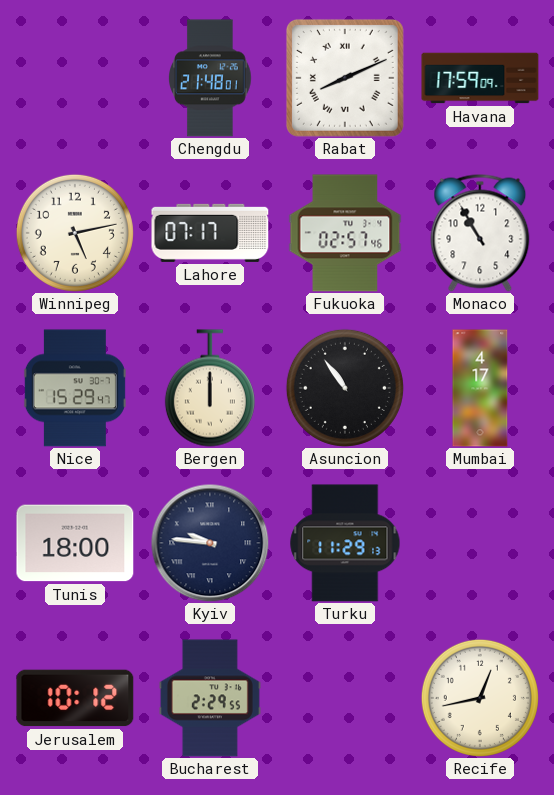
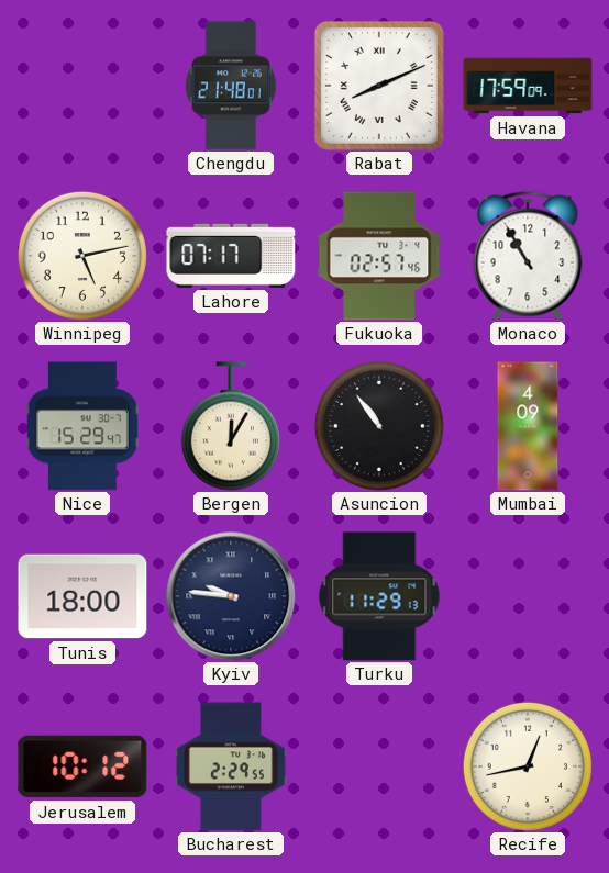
Bergen: 12:00 -> 12:05
Mumbai: 4:17 -> 4:09
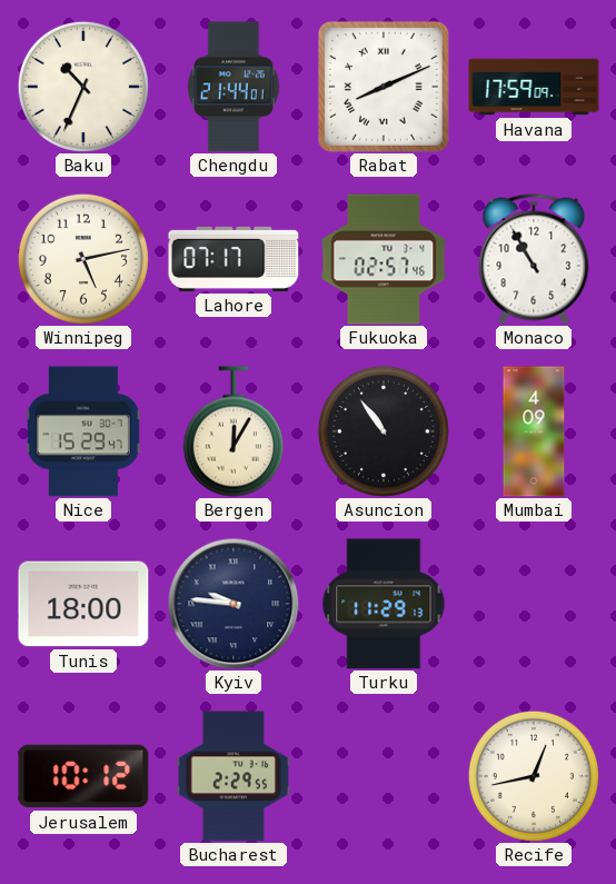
Baku: none -> 10:34
Chengdu: 21:48 -> 21:44
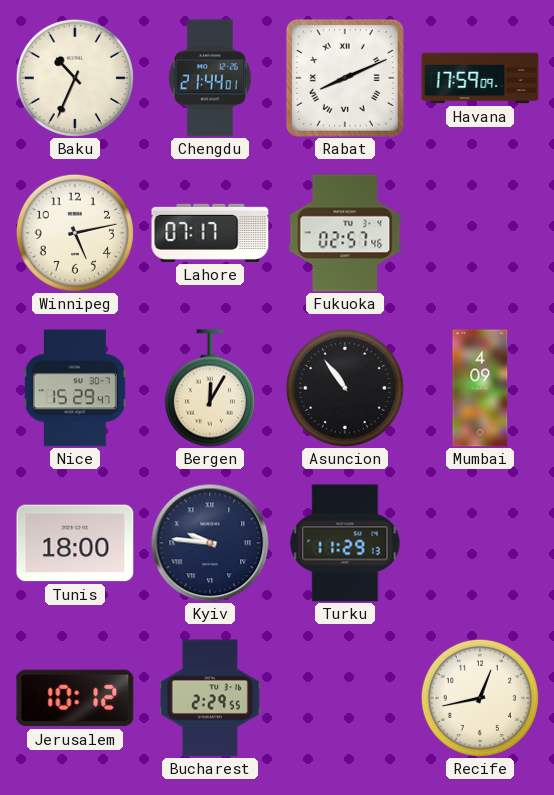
Monaco: 10:55 -> none
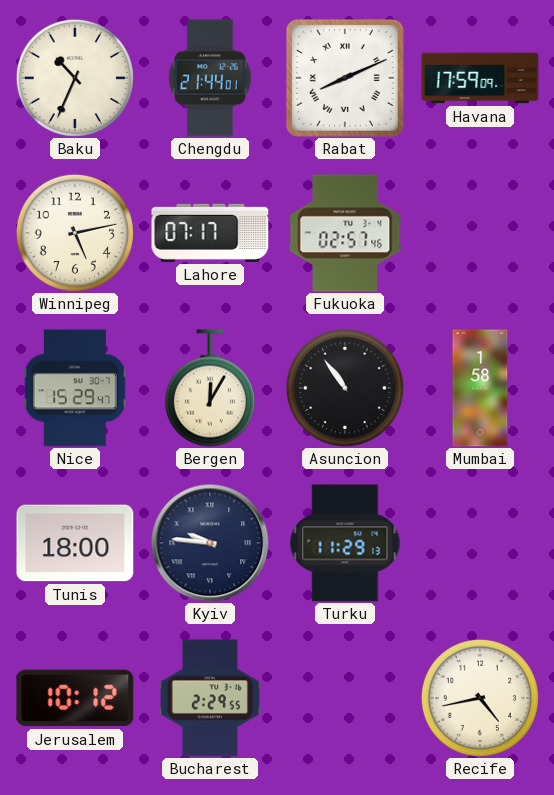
Mumbai: 4:09 -> 1:58
Recife: 12:43 -> 4:43
